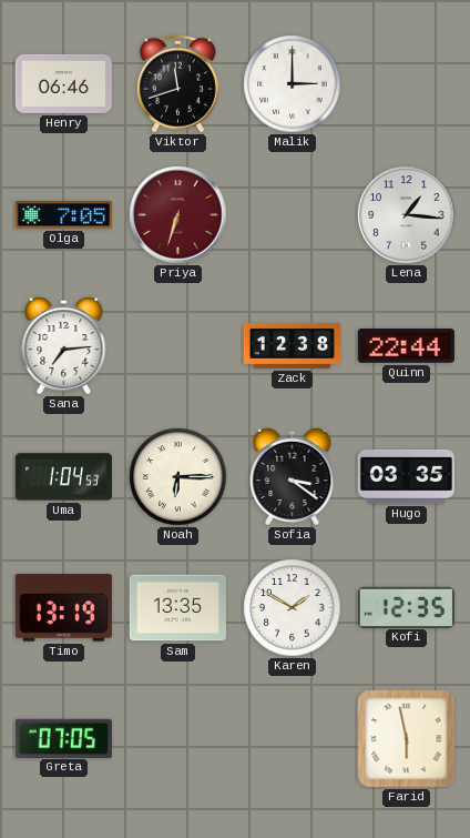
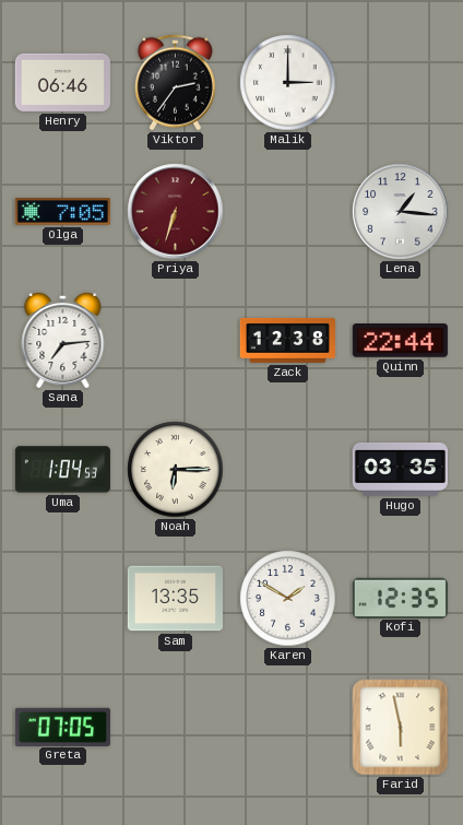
Viktor: 11:42 -> 2:36
Sofia: 3:21 -> none
Timo: 13:19 -> none
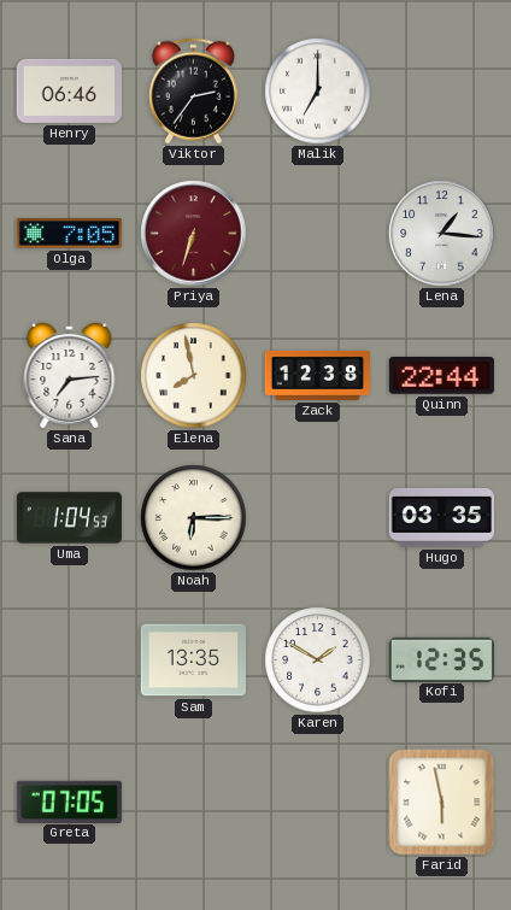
Malik: 3:00 -> 7:00
Elena: none -> 7:58
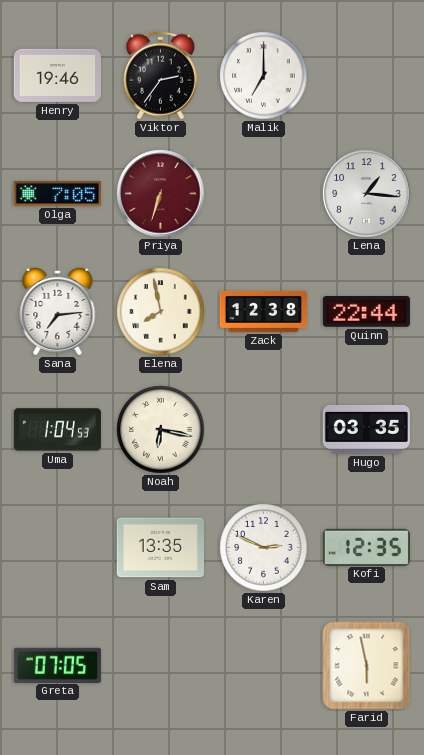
Henry: 06:46 -> 19:46
Noah: 6:15 -> 6:17
Karen: 1:50 -> 2:49
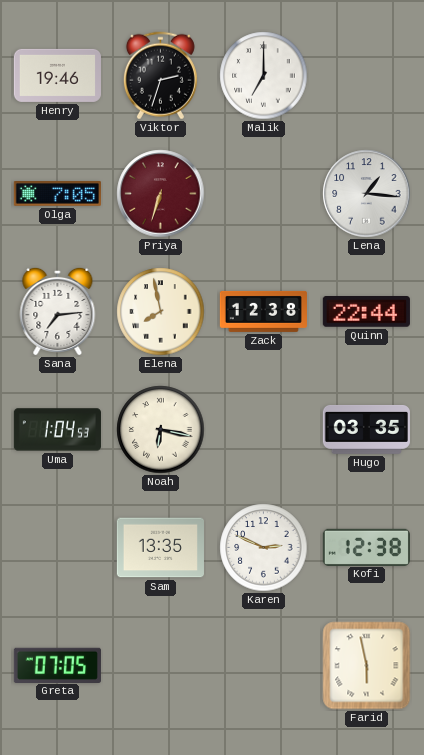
Viktor: 2:36 -> 2:33
Kofi: 12:35 -> 12:38
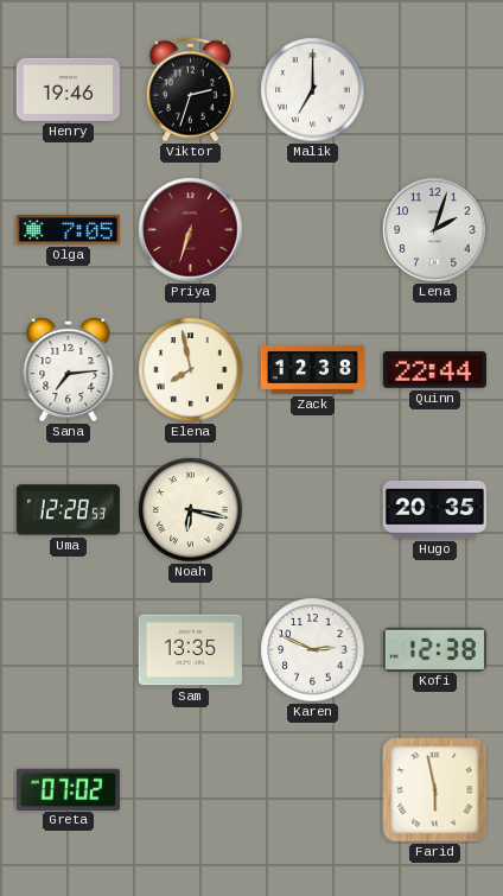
Lena: 1:16 -> 2:03
Uma: 1:04 -> 12:28
Hugo: 03:35 -> 20:35
Greta: 07:05 -> 07:02
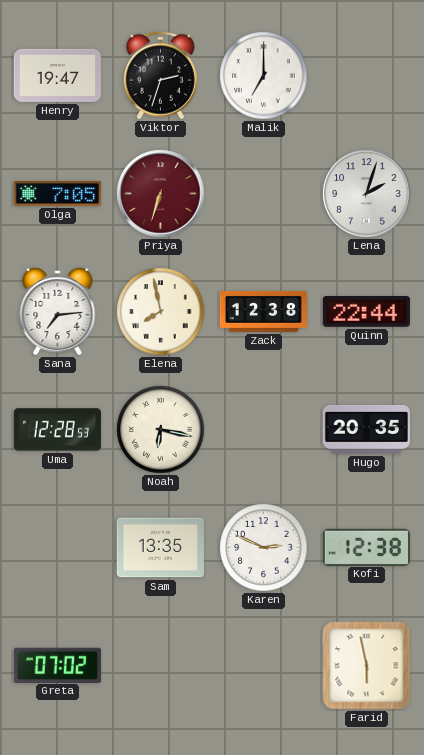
Henry: 19:46 -> 19:47
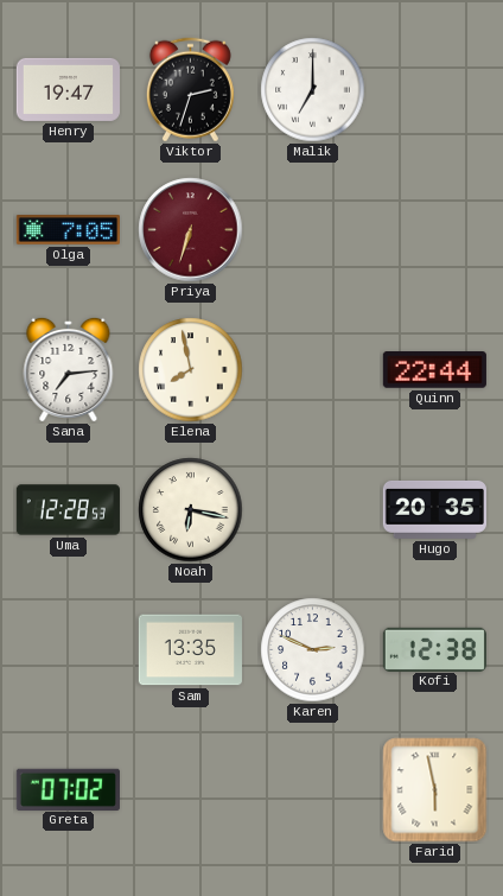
Lena: 2:03 -> none
Zack: 12:38 -> none
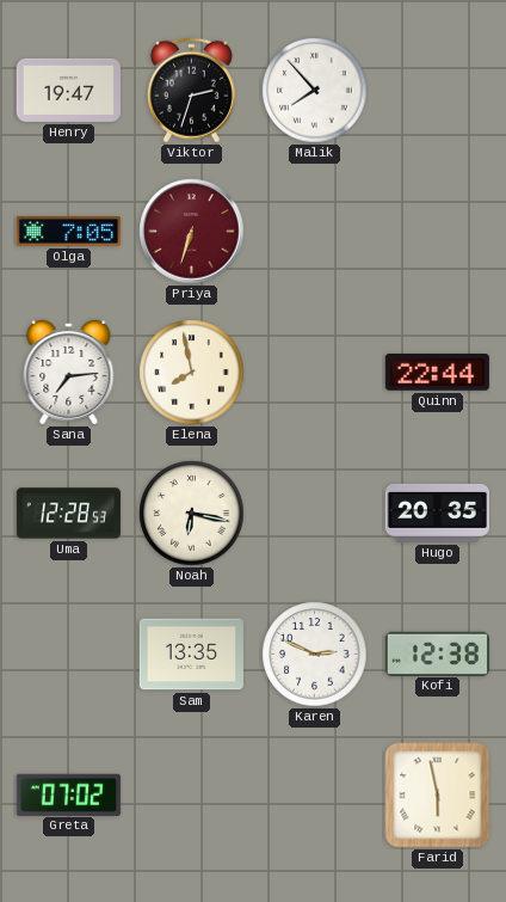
Malik: 7:00 -> 7:53
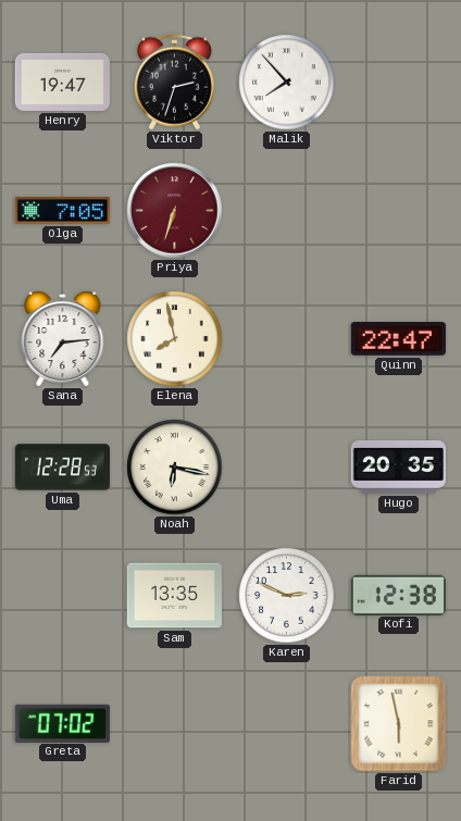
Quinn: 22:44 -> 22:47
